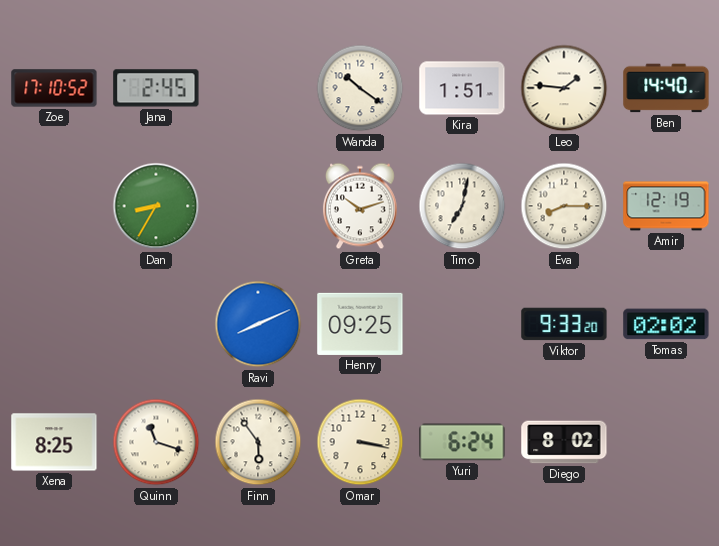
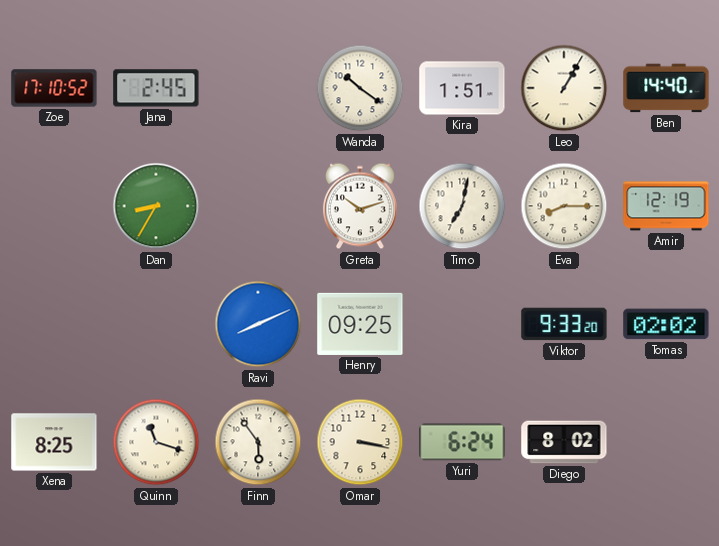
Leo: 1:46 -> 1:05
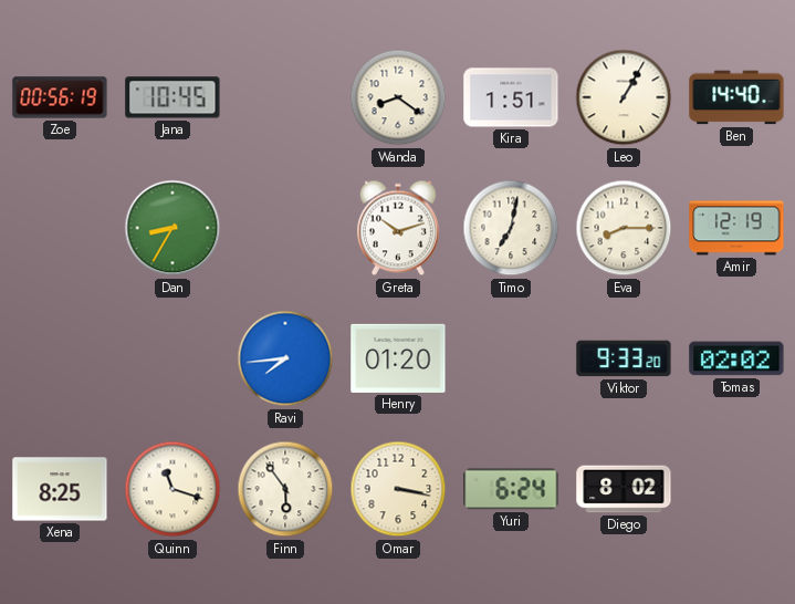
Zoe: 17:10 -> 00:56
Jana: 2:45 -> 10:45
Wanda: 10:21 -> 8:21
Ravi: 8:11 -> 7:44
Henry: 09:25 -> 01:20
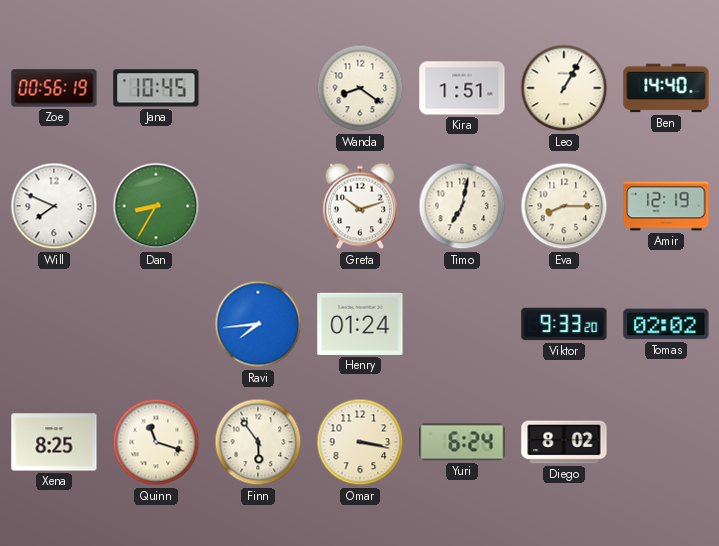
Will: none -> 7:49
Henry: 01:20 -> 01:24
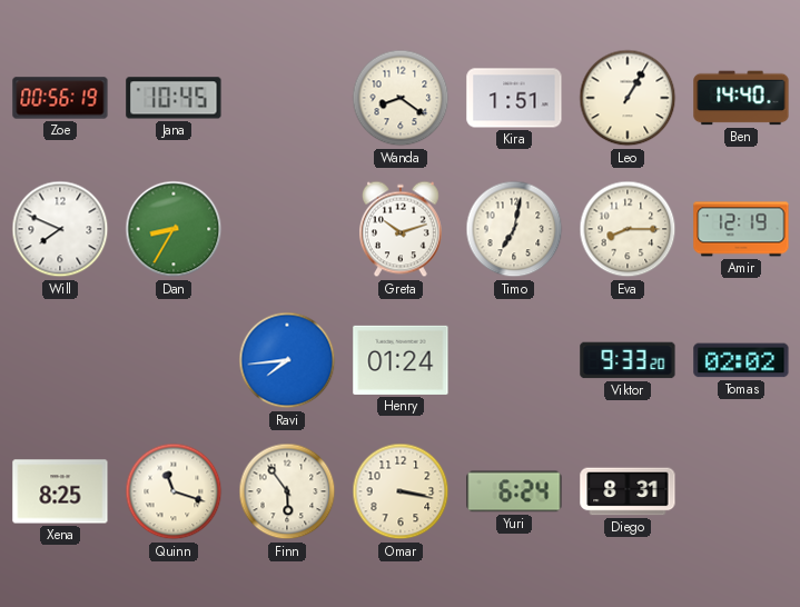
Diego: 8:02 -> 8:31
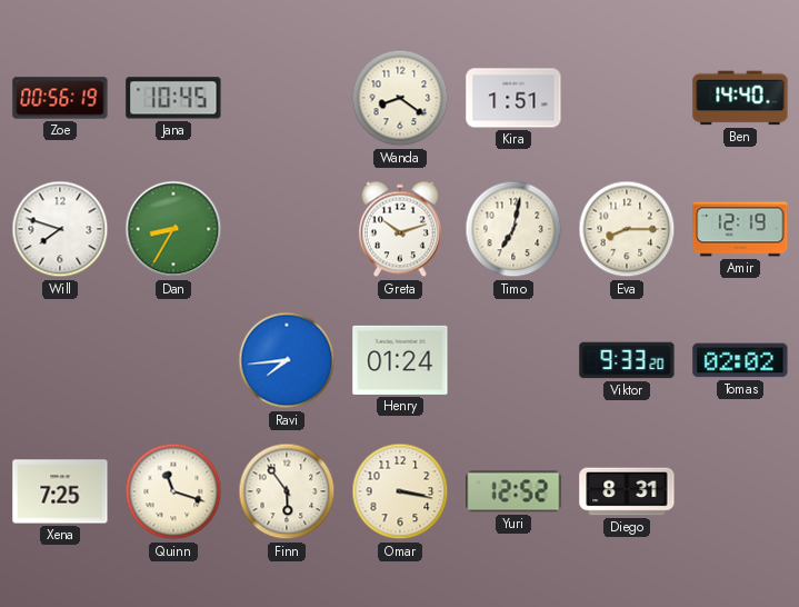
Leo: 1:05 -> none
Will: 7:49 -> 7:48
Xena: 8:25 -> 7:25
Yuri: 6:24 -> 12:52
